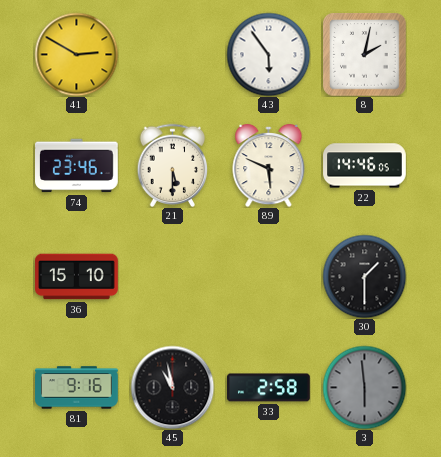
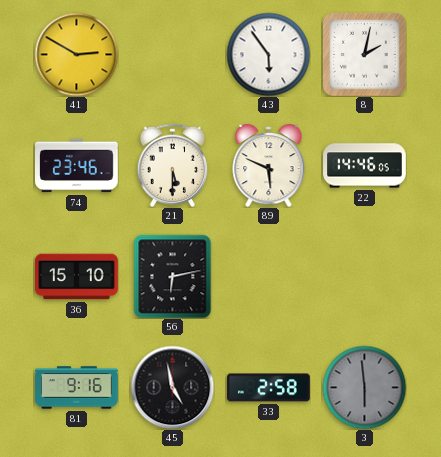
56: none -> 6:13
30: 1:30 -> none
45: 10:58 -> 4:58
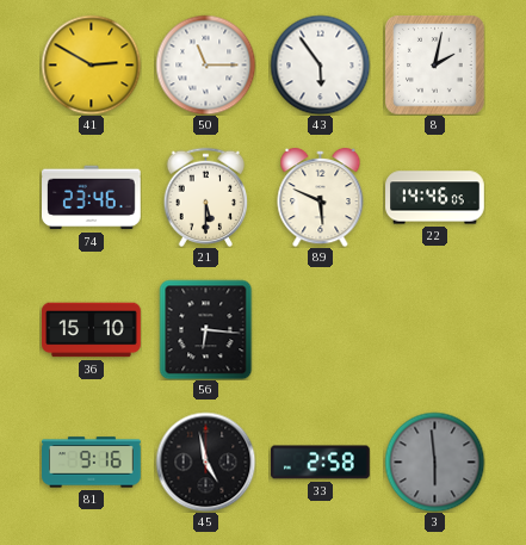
50: none -> 11:15
56: 6:13 -> 6:16
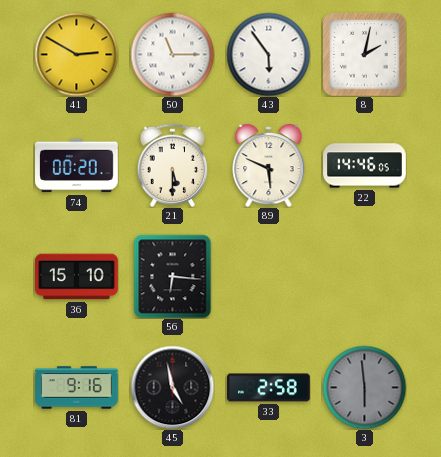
74: 23:46 -> 00:20
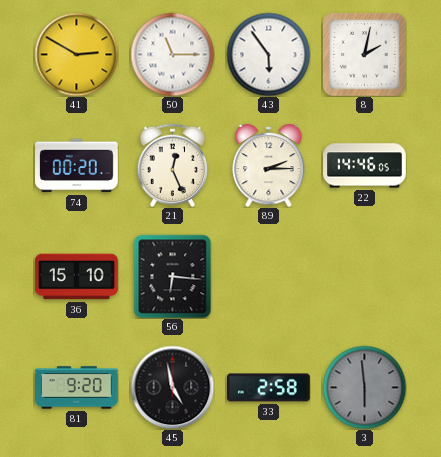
21: 5:30 -> 12:26
89: 5:49 -> 2:15
81: 9:16 -> 9:20
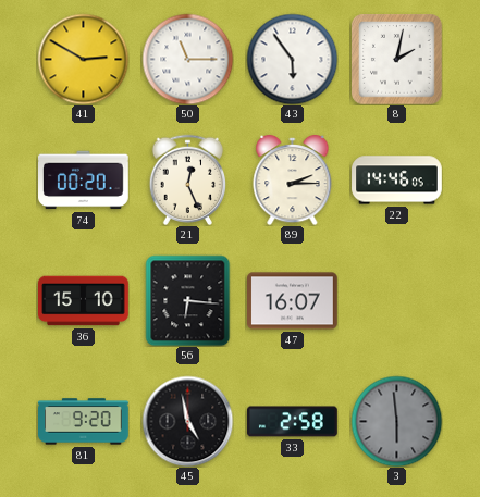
47: none -> 16:07
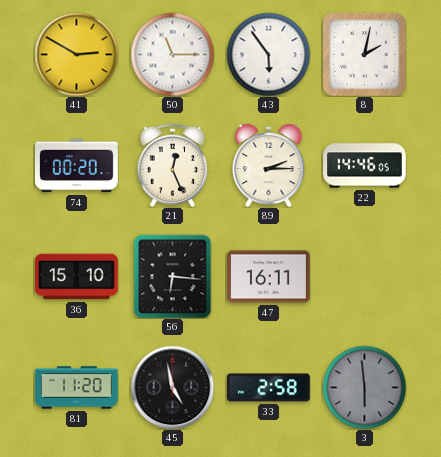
47: 16:07 -> 16:11
81: 9:20 -> 11:20
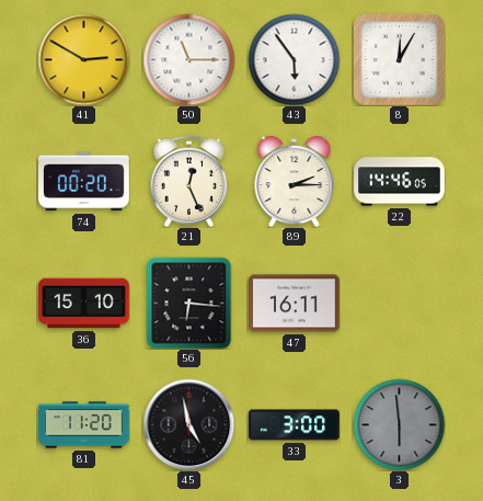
8: 2:02 -> 12:05
33: 2:58 -> 3:00
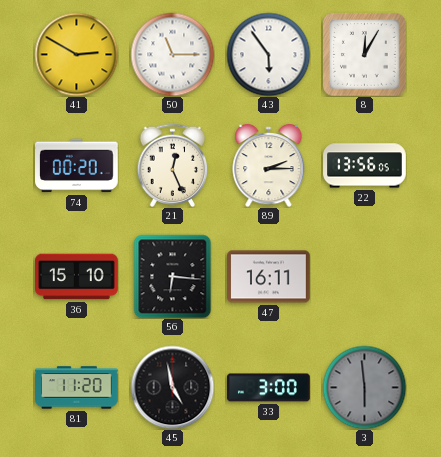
22: 14:46 -> 13:56
